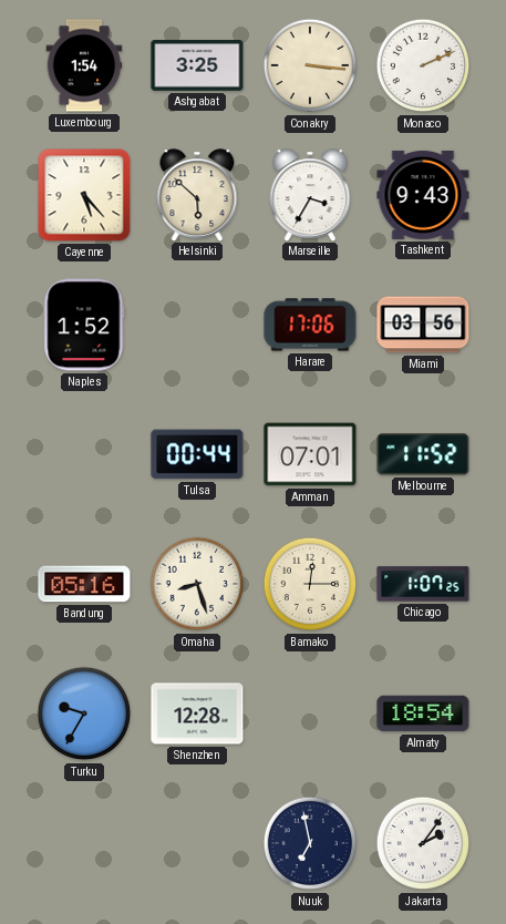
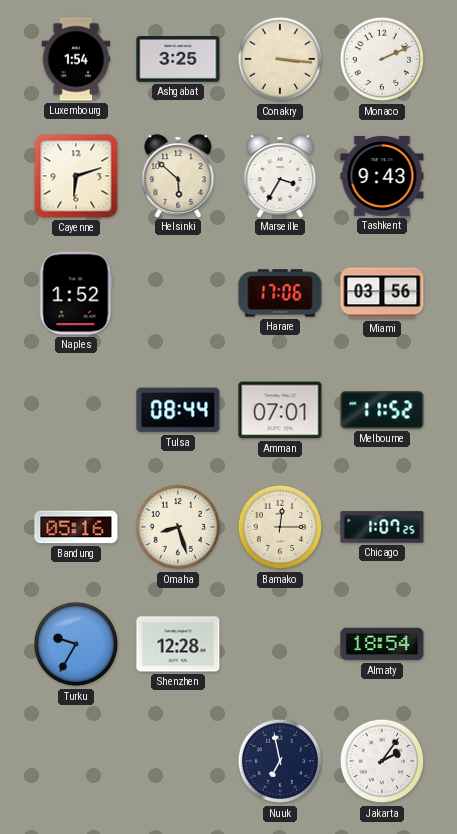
Cayenne: 5:23 -> 6:12
Tulsa: 00:44 -> 08:44
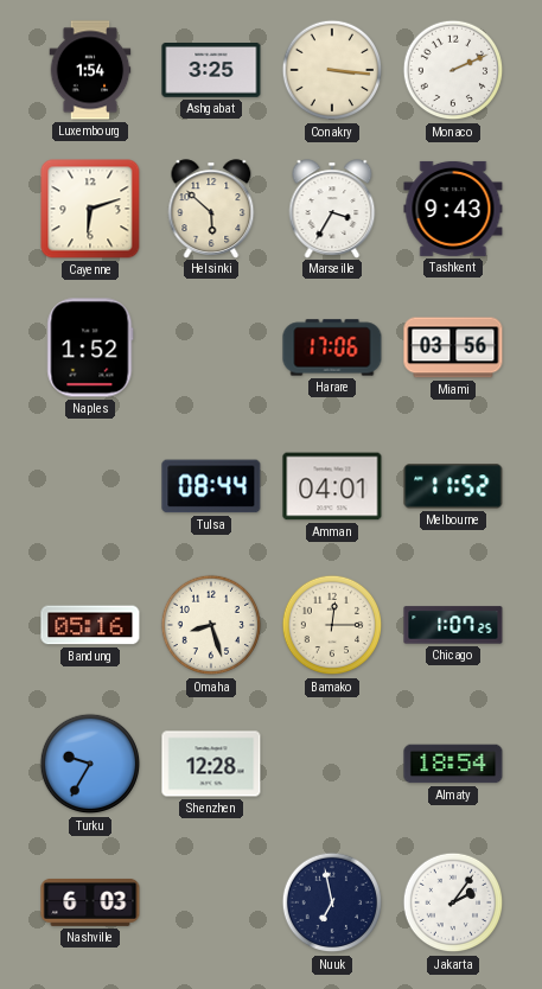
Amman: 07:01 -> 04:01
Nashville: none -> 6:03
